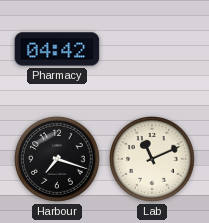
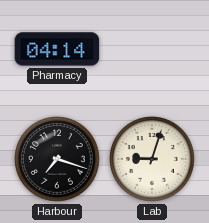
Pharmacy: 04:42 -> 04:14
Lab: 11:11 -> 9:03
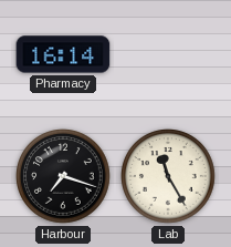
Pharmacy: 04:14 -> 16:14
Lab: 9:03 -> 11:25
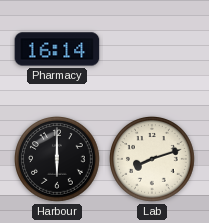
Harbour: 7:18 -> 6:00
Lab: 11:25 -> 8:12
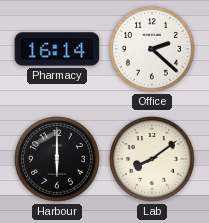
Office: none -> 2:22
Lab: 8:12 -> 8:09
